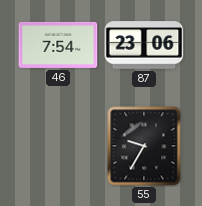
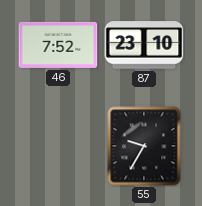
46: 7:54 -> 7:52
87: 23:06 -> 23:10
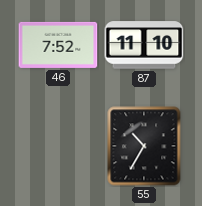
87: 23:10 -> 11:10
55: 9:35 -> 10:35
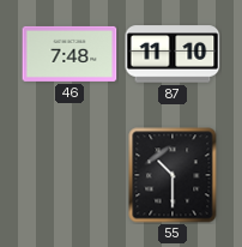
46: 7:52 -> 7:48
55: 10:35 -> 10:30
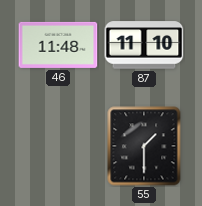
46: 7:48 -> 11:48
55: 10:30 -> 1:30
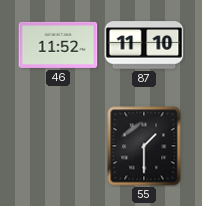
46: 11:48 -> 11:52
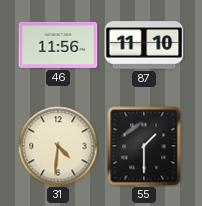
46: 11:52 -> 11:56
31: none -> 4:31
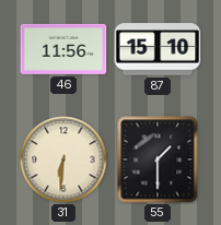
87: 11:10 -> 15:10
31: 4:31 -> 6:31
